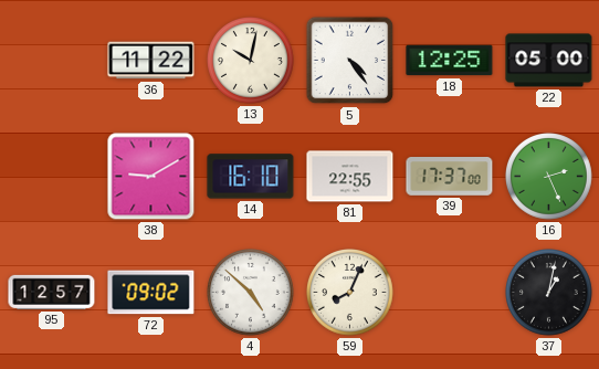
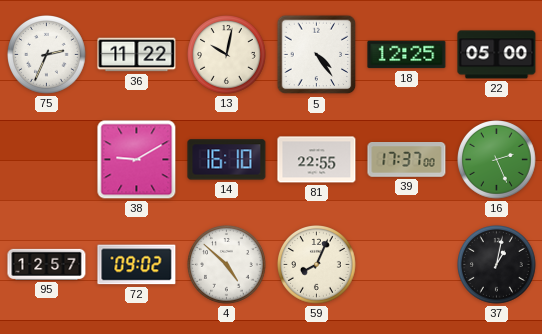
75: none -> 2:34
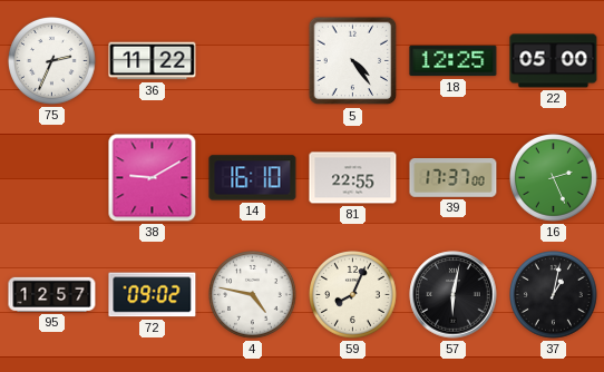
13: 10:02 -> none
4: 4:52 -> 4:47
57: none -> 6:02
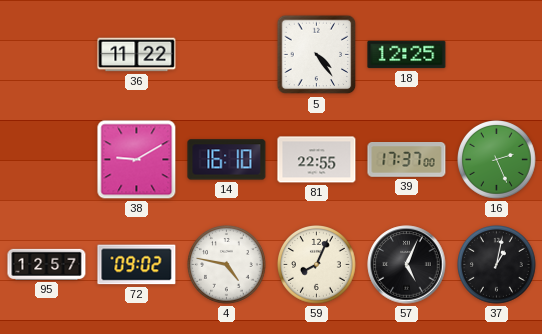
75: 2:34 -> none
22: 05:00 -> none
57: 6:02 -> 5:04
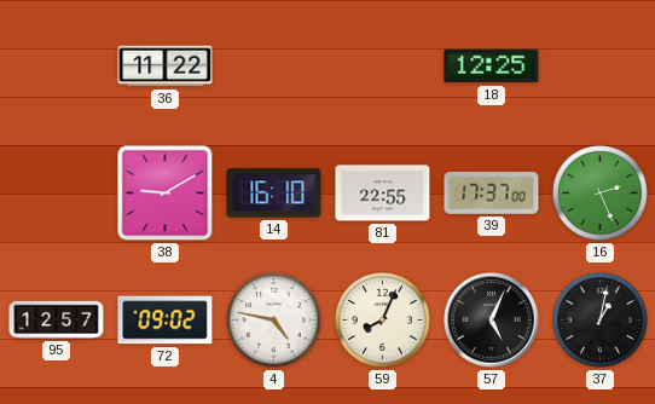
5: 4:24 -> none
